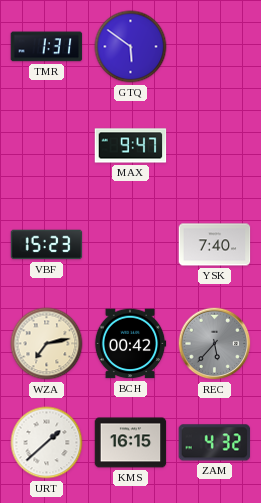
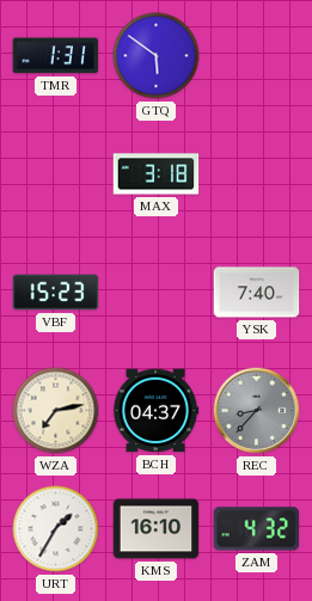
MAX: 9:47 -> 3:18
BCH: 00:42 -> 04:37
REC: 5:37 -> 8:37
URT: 1:38 -> 1:35
KMS: 16:15 -> 16:10
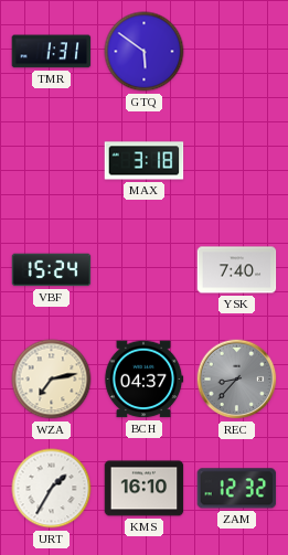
VBF: 15:23 -> 15:24
ZAM: 4:32 -> 12:32
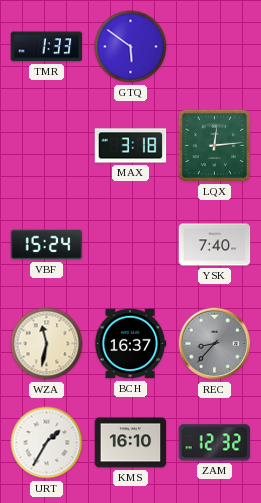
TMR: 1:31 -> 1:33
LQX: none -> 12:14
WZA: 7:13 -> 11:32
BCH: 04:37 -> 16:37
